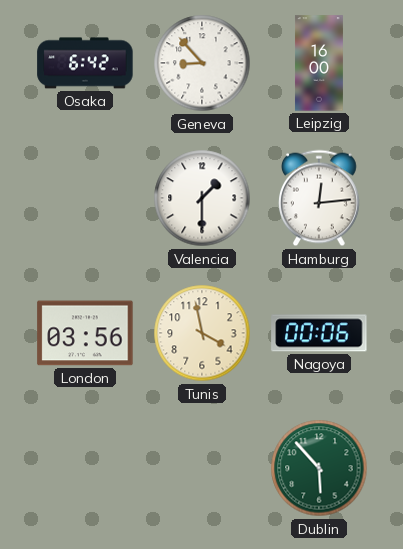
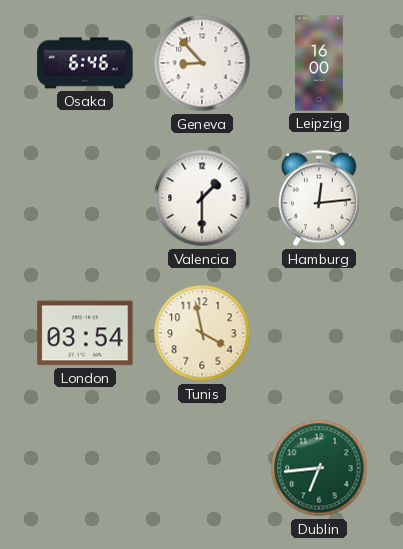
Osaka: 6:42 -> 6:46
London: 03:56 -> 03:54
Nagoya: 00:06 -> none
Dublin: 5:53 -> 6:44
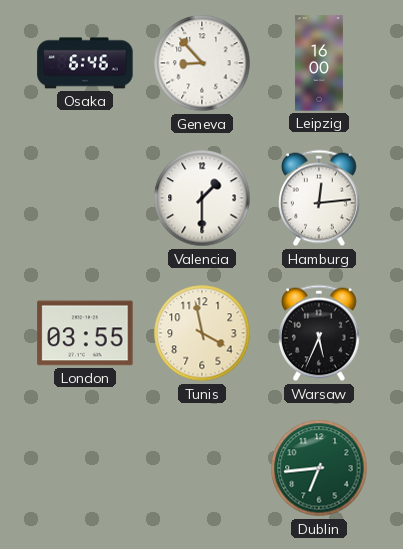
London: 03:54 -> 03:55
Warsaw: none -> 5:34
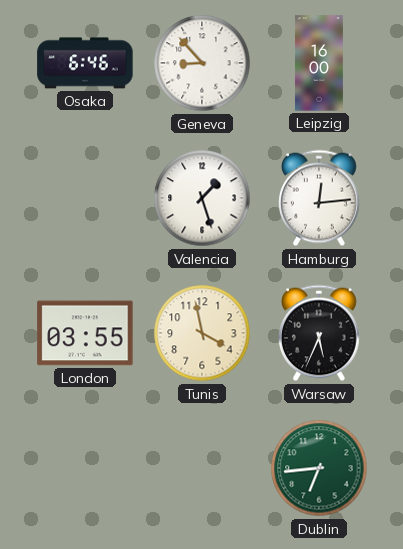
Valencia: 1:30 -> 1:27
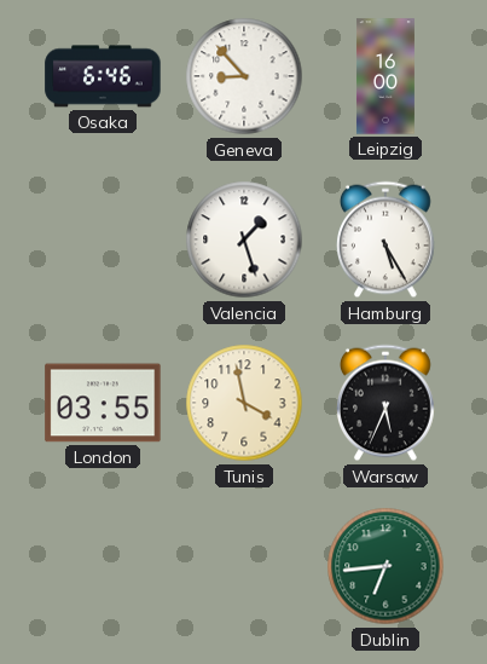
Hamburg: 12:14 -> 5:25
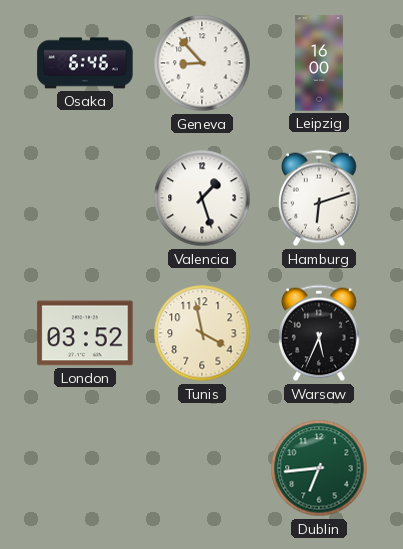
Hamburg: 5:25 -> 6:12
London: 03:55 -> 03:52
